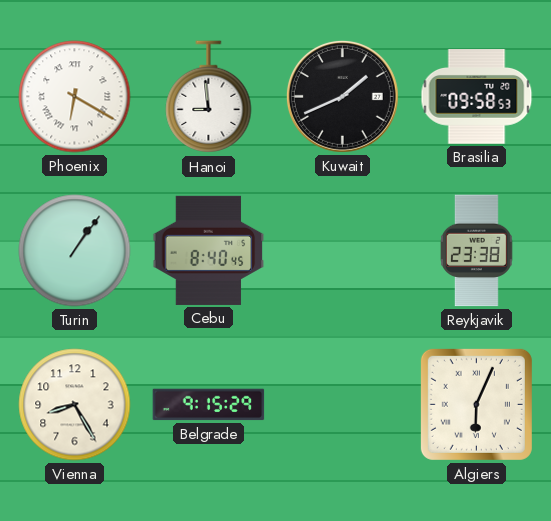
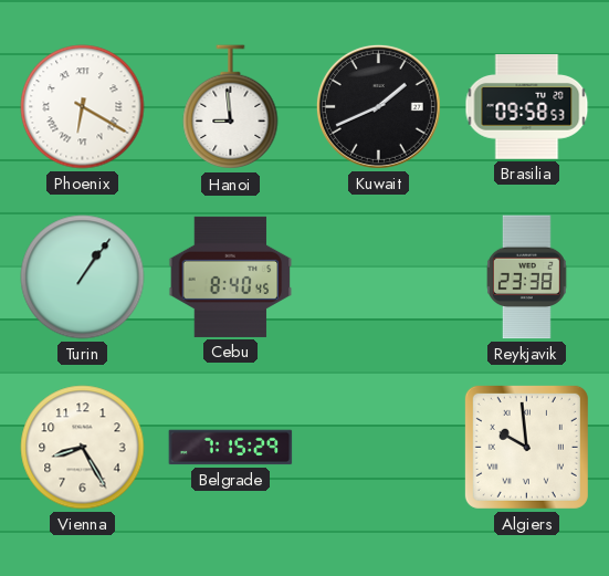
Belgrade: 9:15 -> 7:15
Algiers: 6:04 -> 9:59
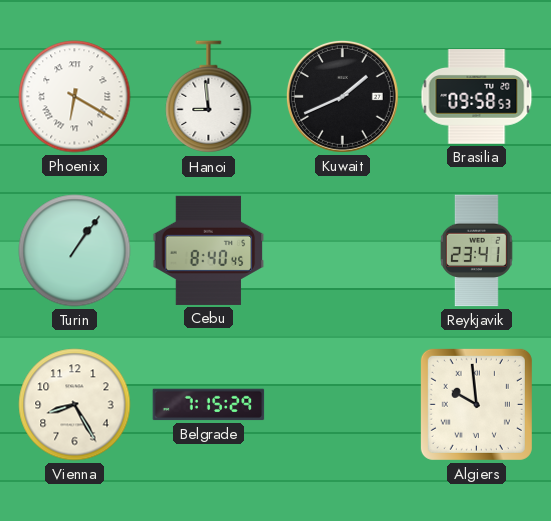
Reykjavik: 23:38 -> 23:41
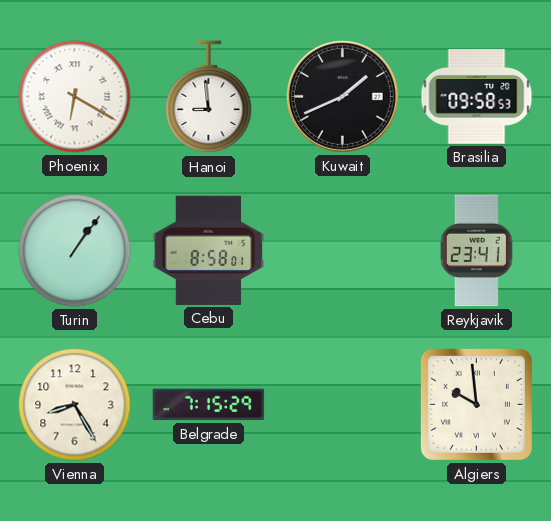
Cebu: 8:40 -> 8:58
